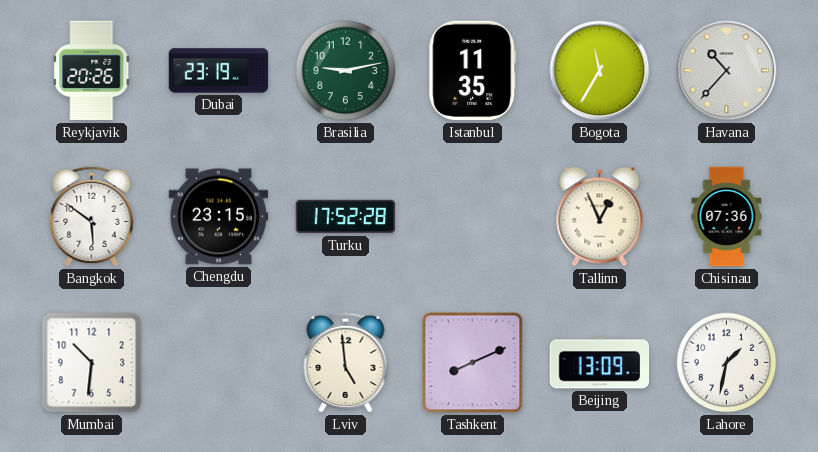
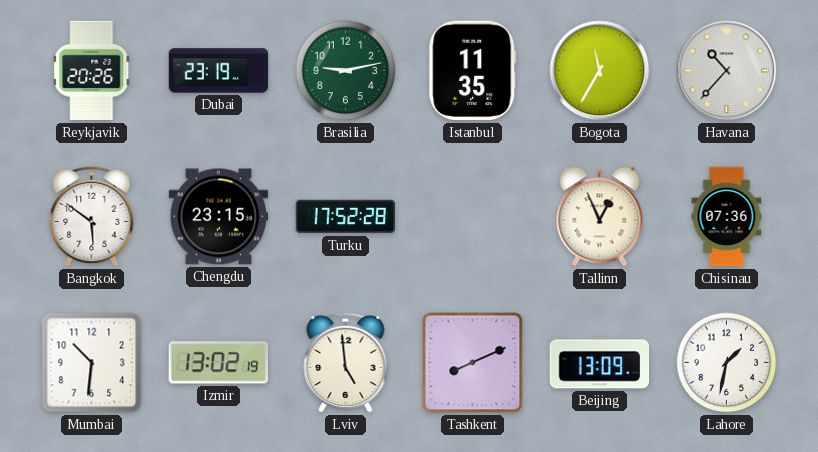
Izmir: none -> 13:02
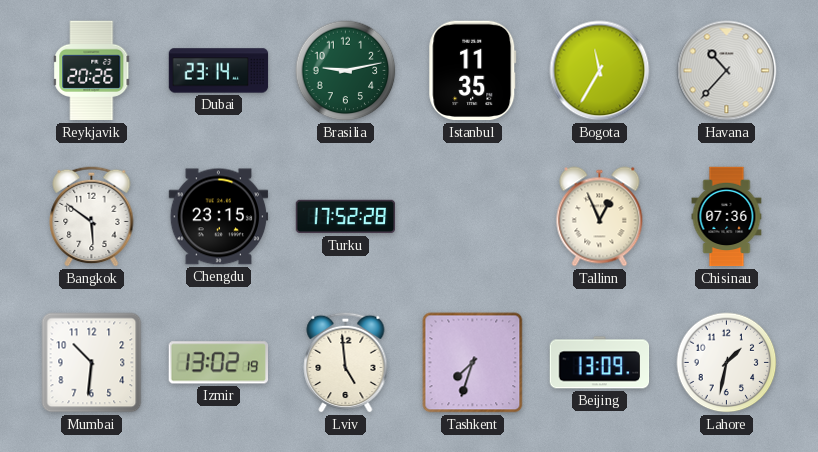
Dubai: 23:19 -> 23:14
Tashkent: 8:11 -> 7:33
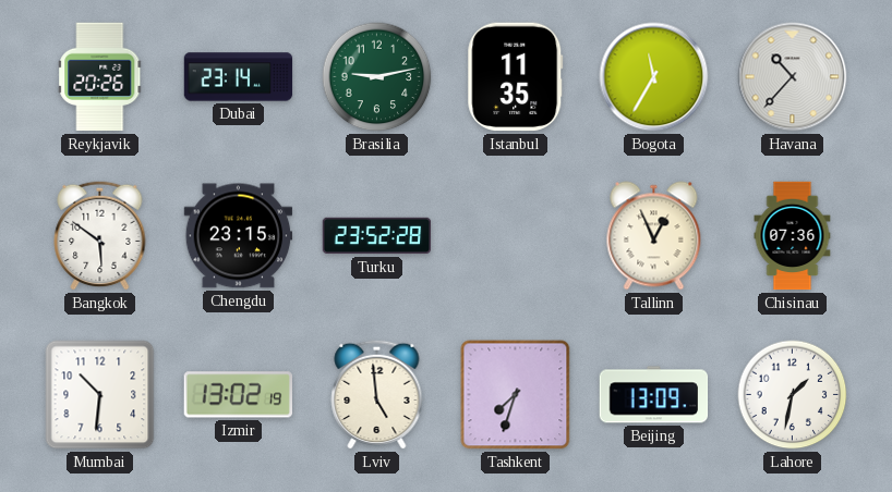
Turku: 17:52 -> 23:52
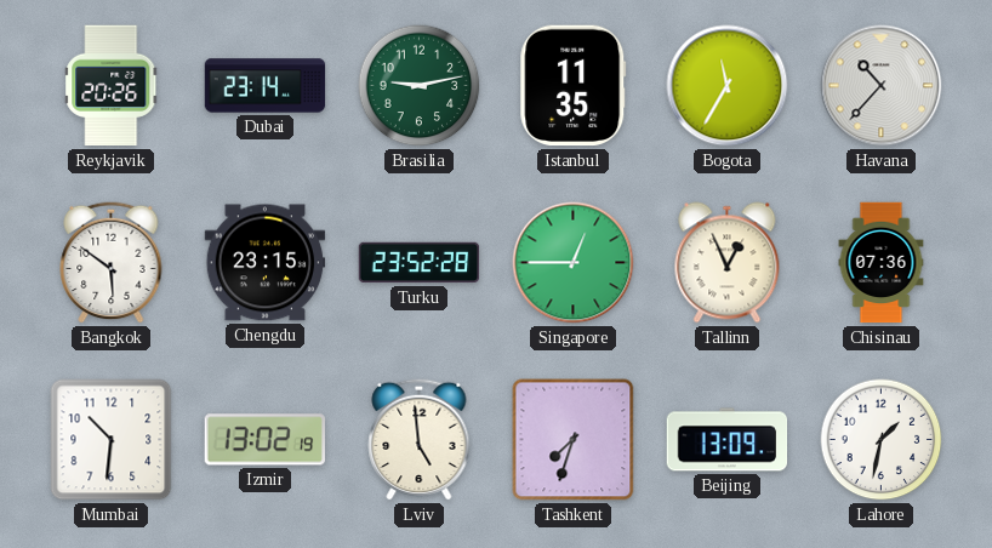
Singapore: none -> 12:45
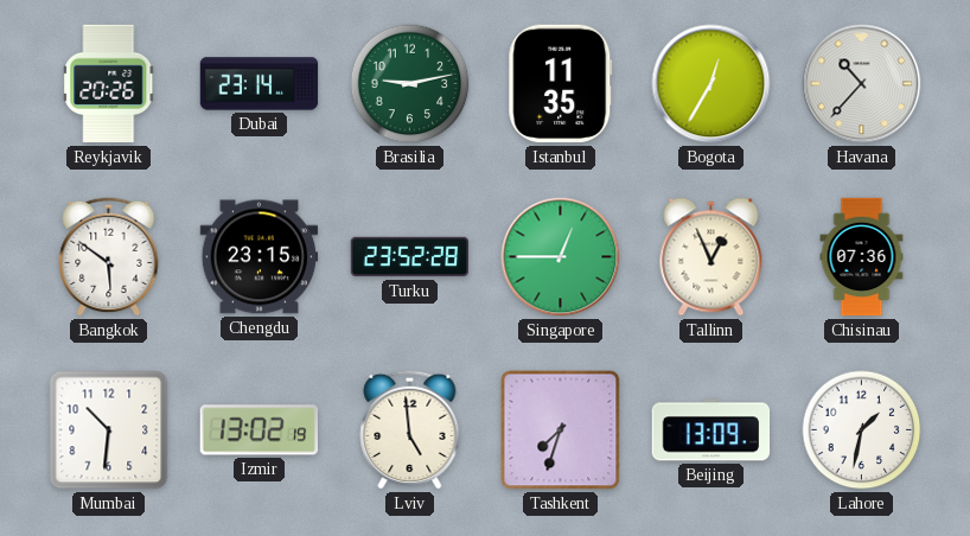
Bogota: 11:35 -> 12:35
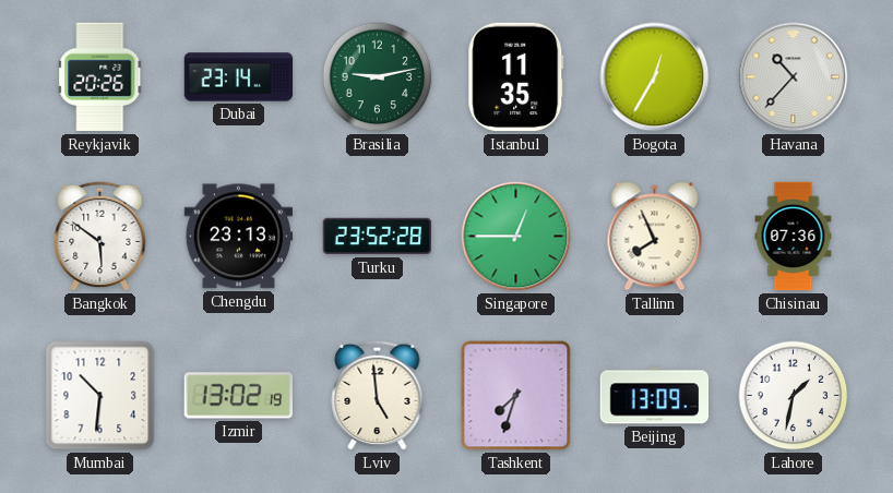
Chengdu: 23:15 -> 23:13
Tallinn: 12:56 -> 7:56
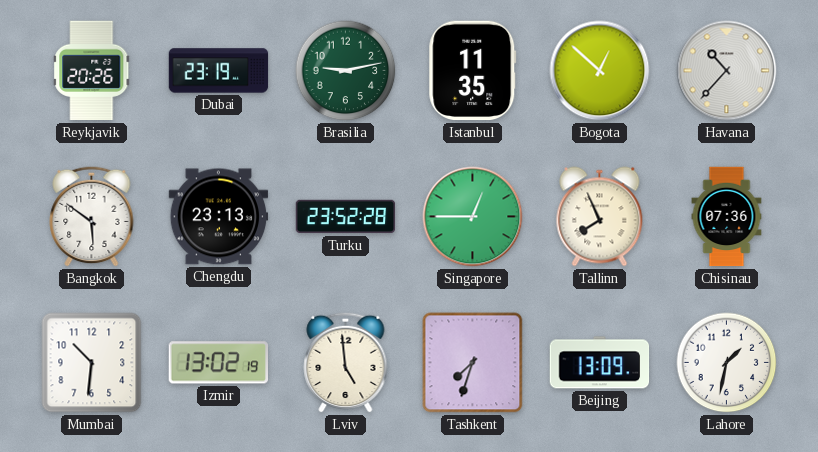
Dubai: 23:14 -> 23:19
Bogota: 12:35 -> 12:52
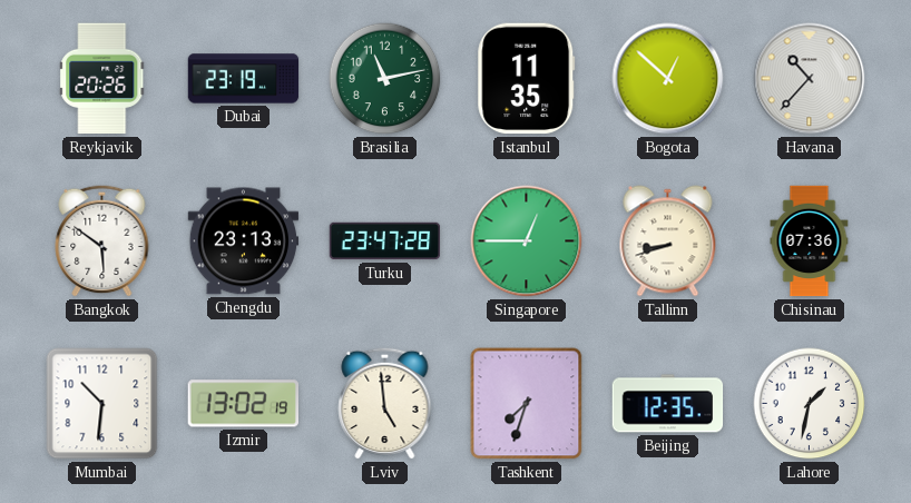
Brasilia: 9:13 -> 11:13
Turku: 23:52 -> 23:47
Tallinn: 7:56 -> 8:42
Beijing: 13:09 -> 12:35
